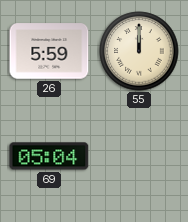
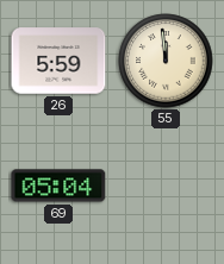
55: 12:00 -> 11:59
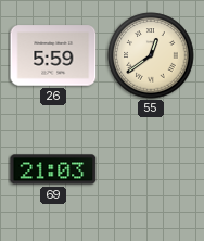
55: 11:59 -> 12:39
69: 05:04 -> 21:03
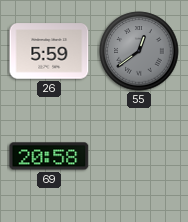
55 dial: cream -> grey
69: 21:03 -> 20:58
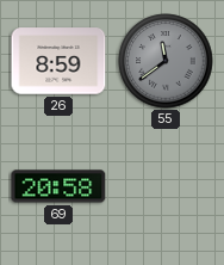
26: 5:59 -> 8:59
55: 12:39 -> 11:39
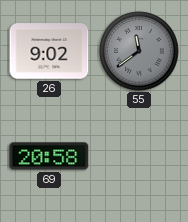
26: 8:59 -> 9:02
